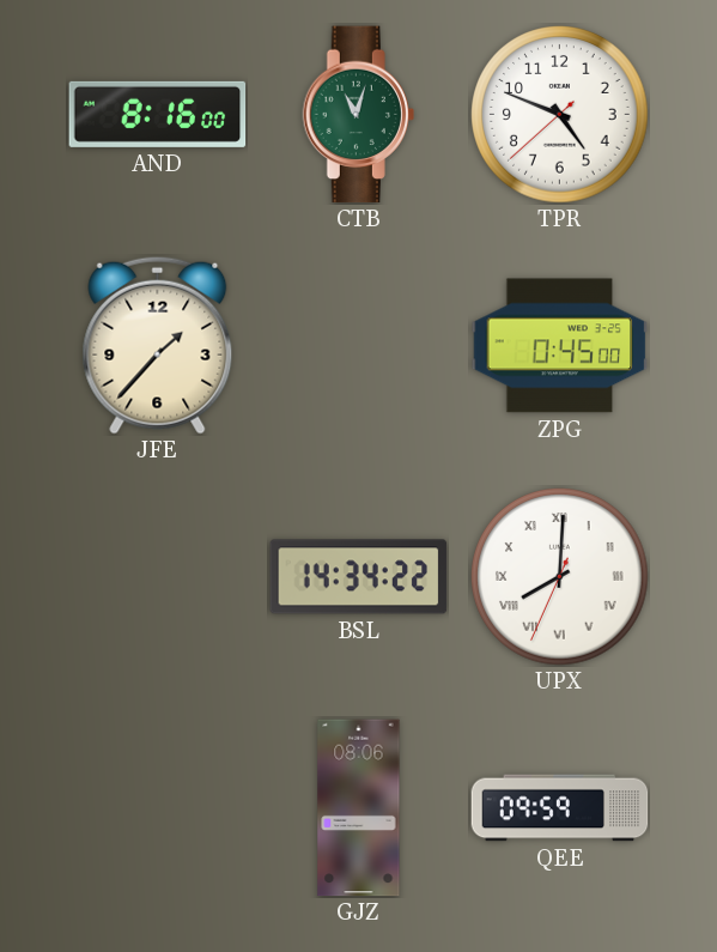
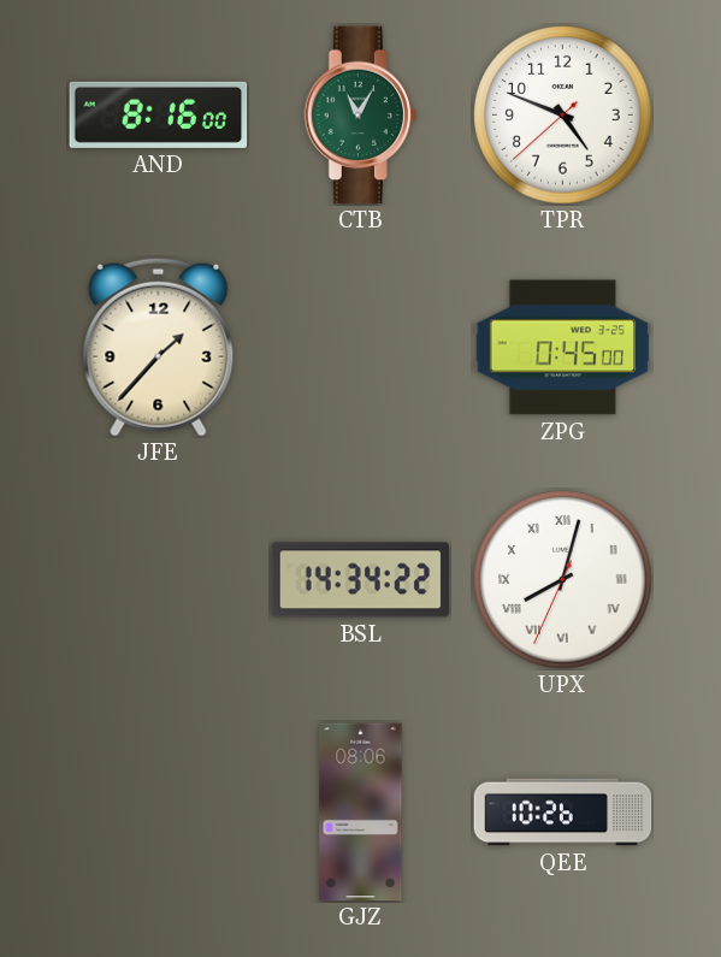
CTB: 11:03 -> 11:05
UPX: 8:00 -> 8:02
QEE: 09:59 -> 10:26
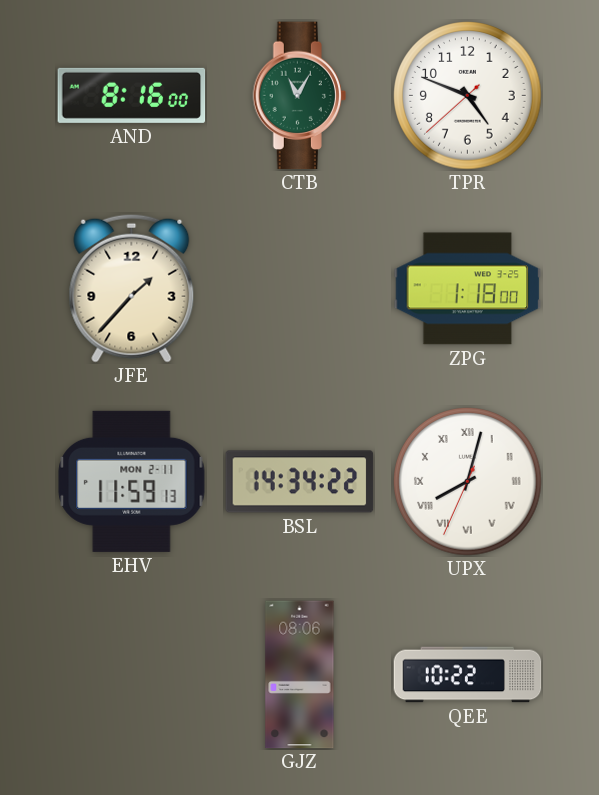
ZPG: 0:45 -> 1:18
EHV: none -> 11:59
QEE: 10:26 -> 10:22
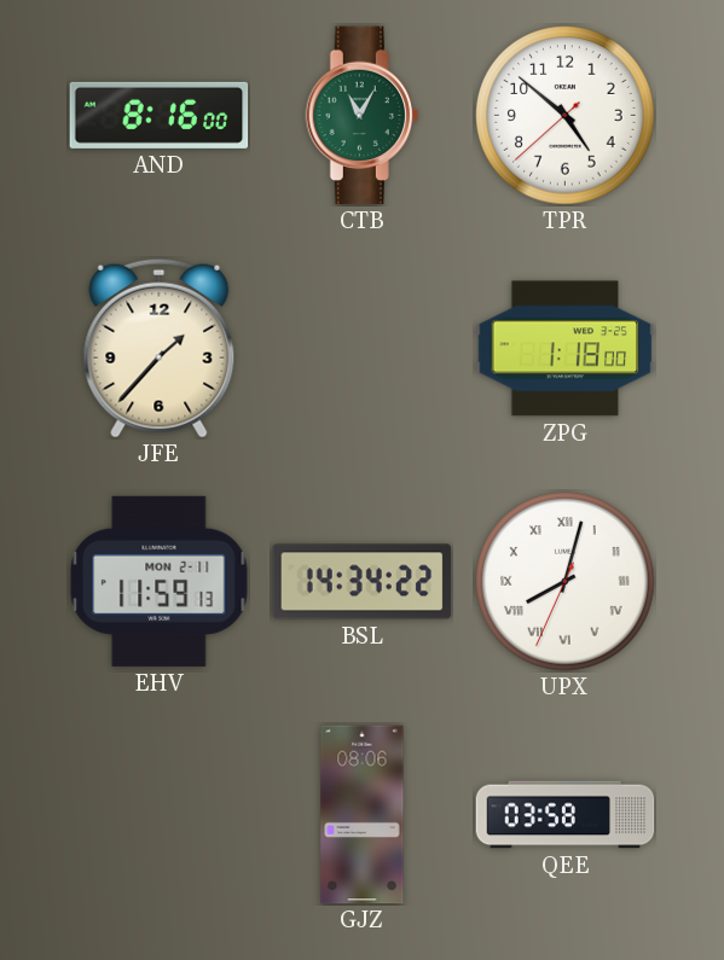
TPR: 4:48 -> 4:51
QEE: 10:22 -> 03:58
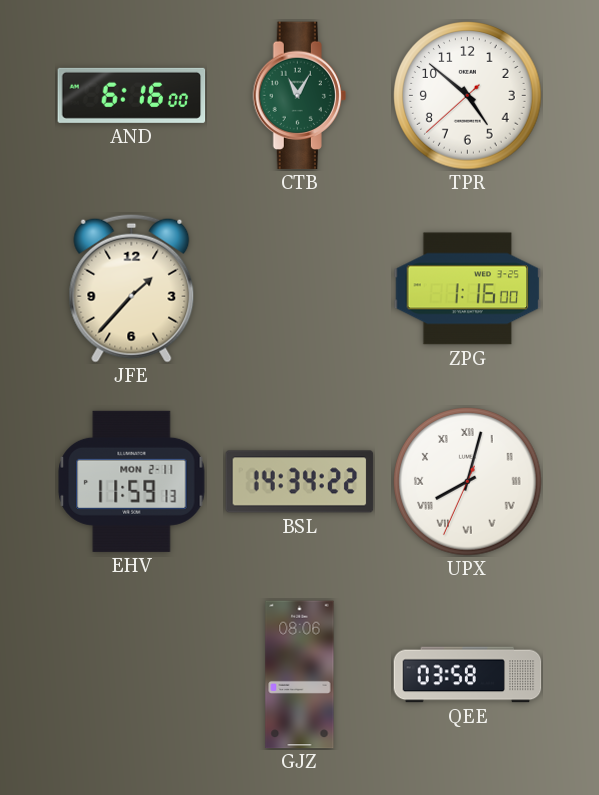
AND: 8:16 -> 6:16
ZPG: 1:18 -> 1:16
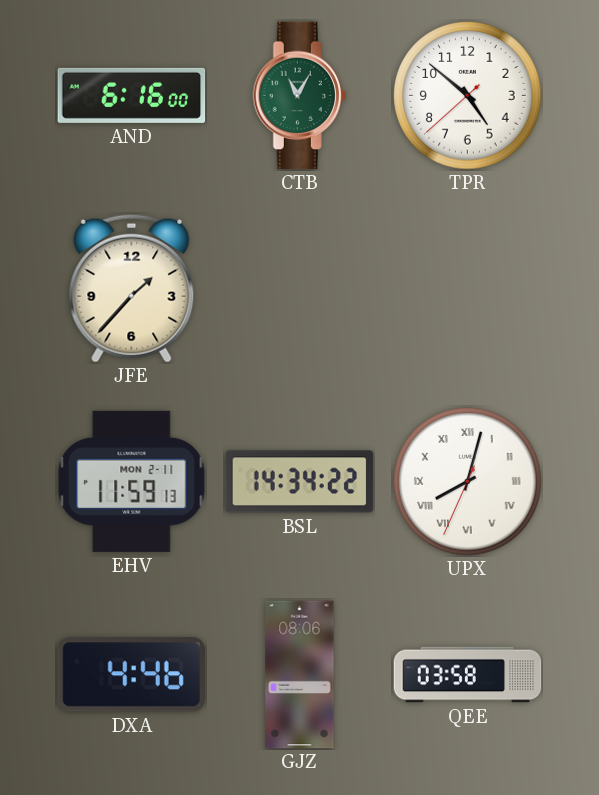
ZPG: 1:16 -> none
DXA: none -> 4:46
